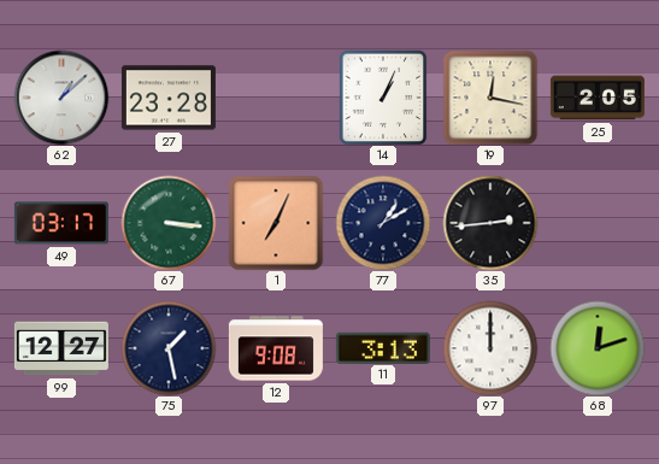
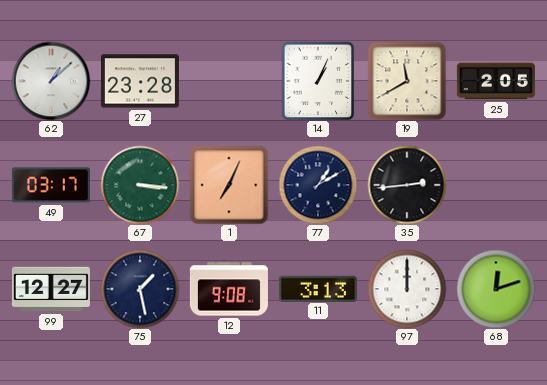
19: 12:17 -> 11:40
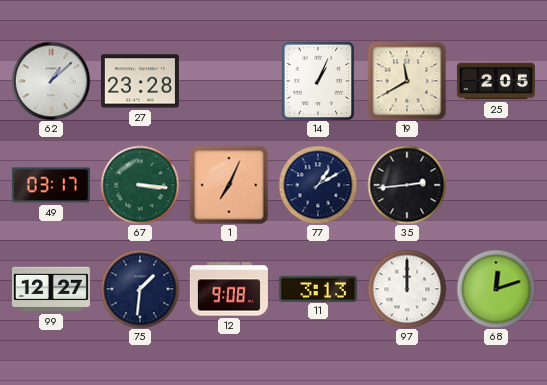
75: 1:28 -> 1:31
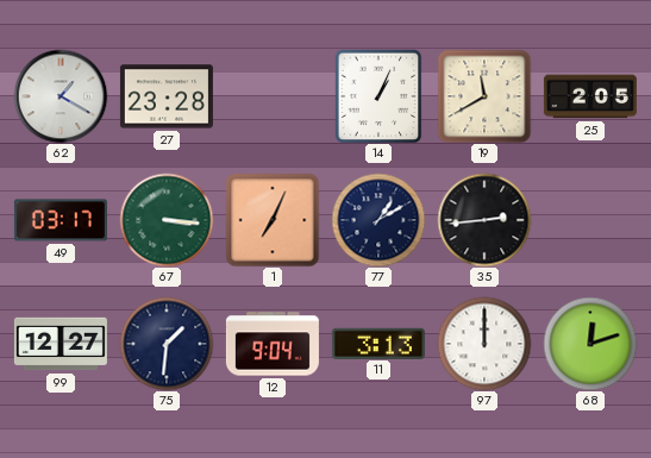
62: 1:08 -> 1:20
12: 9:08 -> 9:04
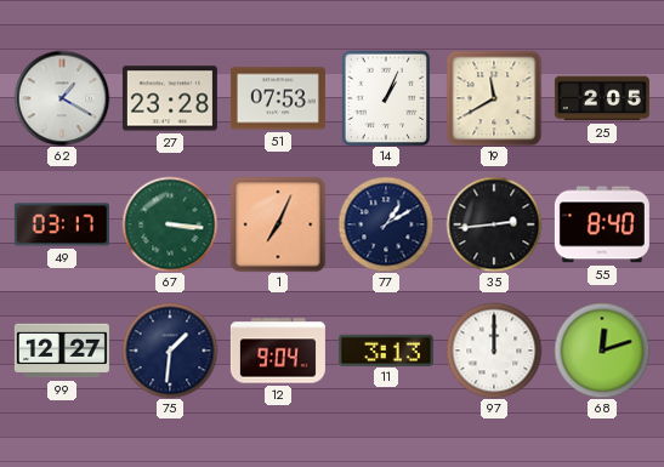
51: none -> 07:53
55: none -> 8:40
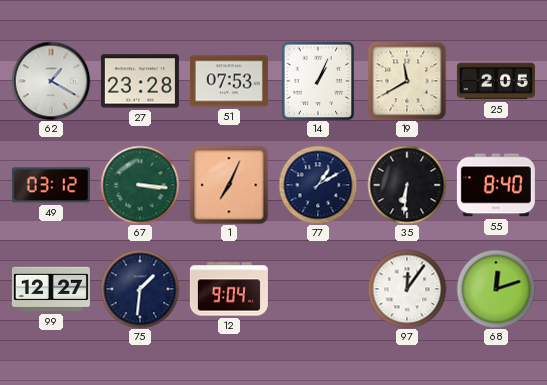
49: 03:17 -> 03:12
35: 2:44 -> 6:31
11: 3:13 -> none
97: 12:00 -> 12:06
